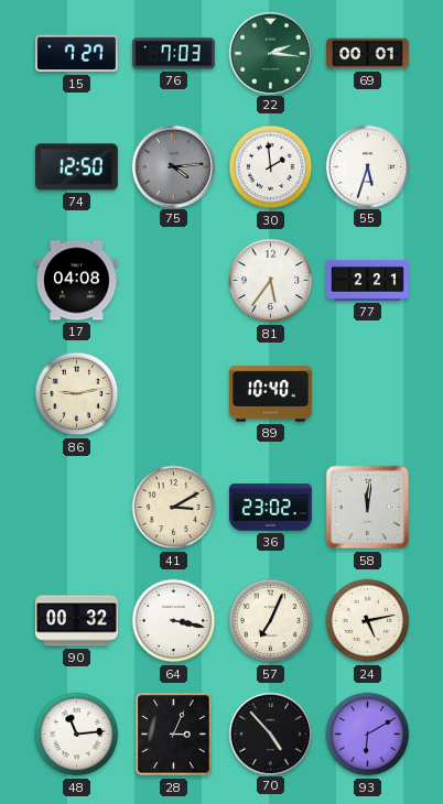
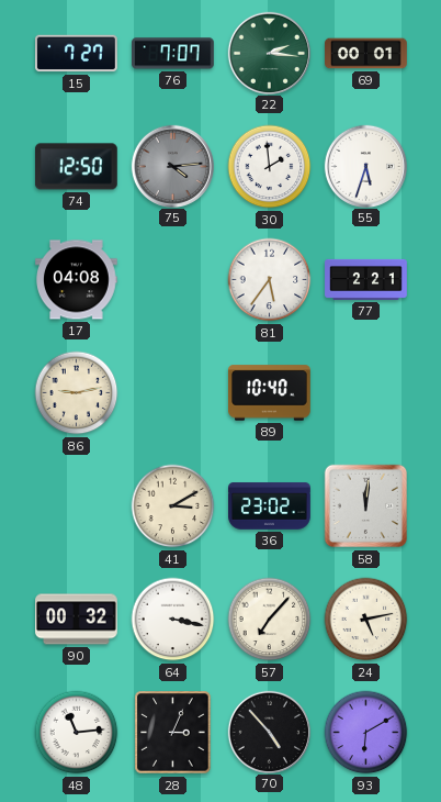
76: 7:03 -> 7:07
57: 7:04 -> 7:07
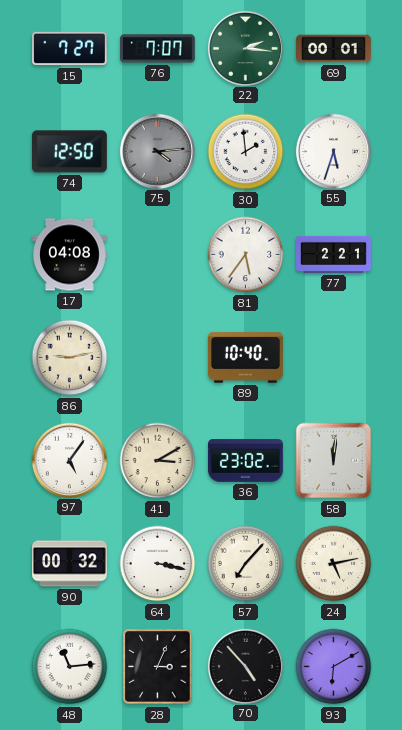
97: none -> 5:06
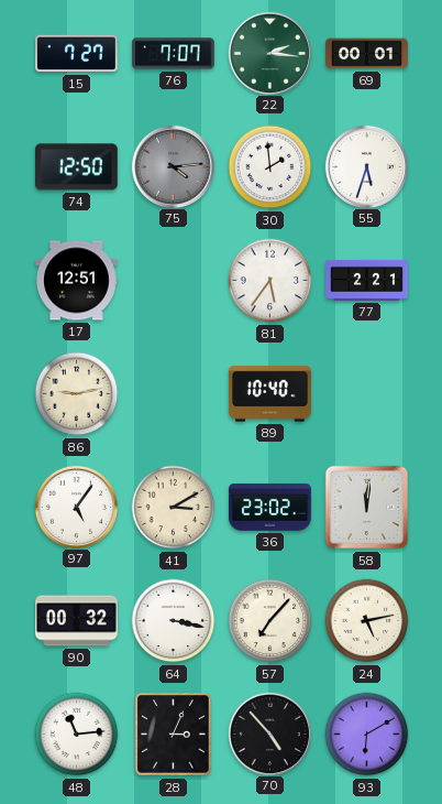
17: 04:08 -> 12:51
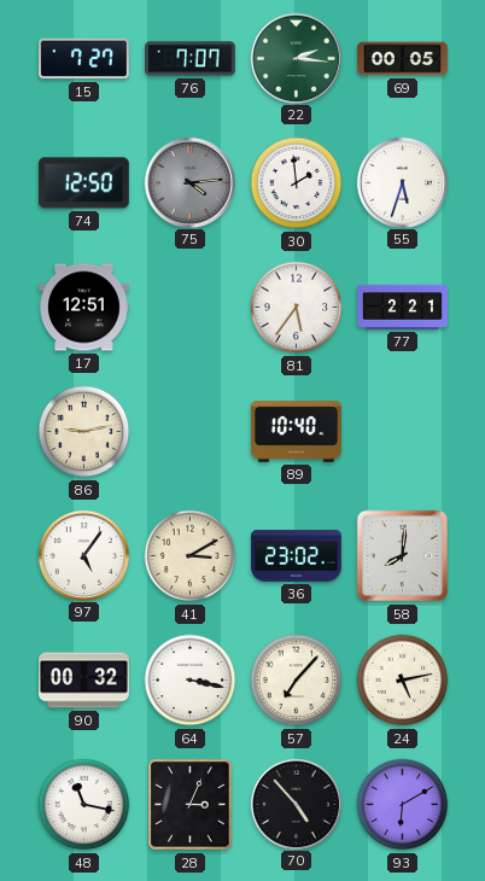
69: 00:01 -> 00:05
58: 12:01 -> 8:01
48: 11:14 -> 11:17
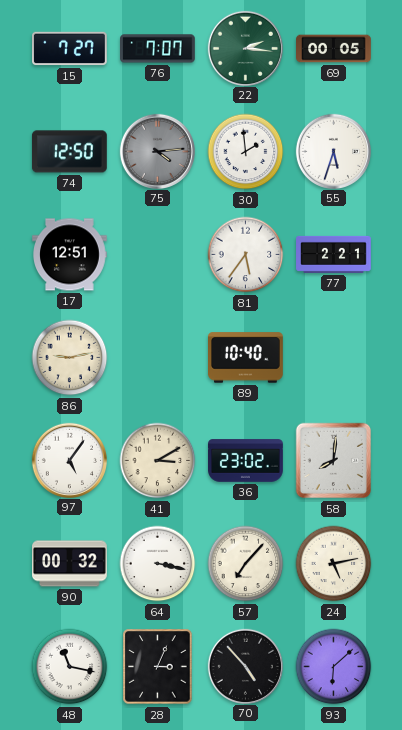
93: 6:10 -> 6:08
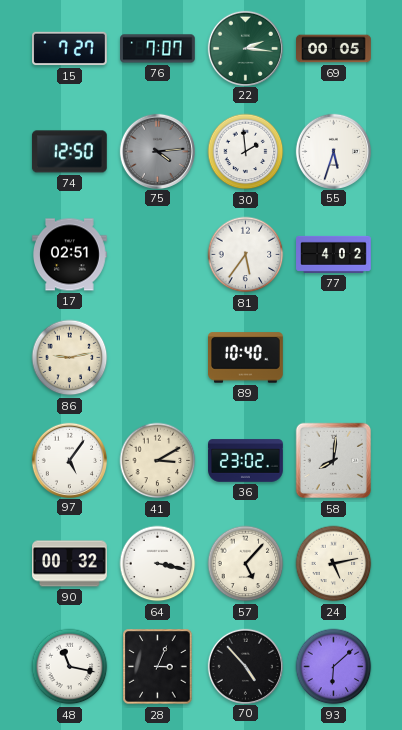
17: 12:51 -> 02:51
77: 2:21 -> 4:02
57: 7:07 -> 5:07
